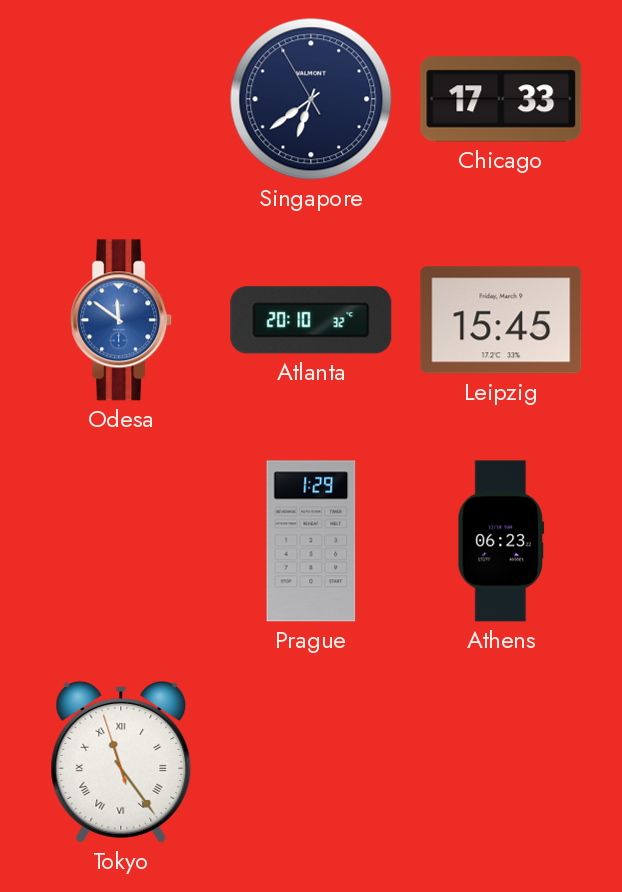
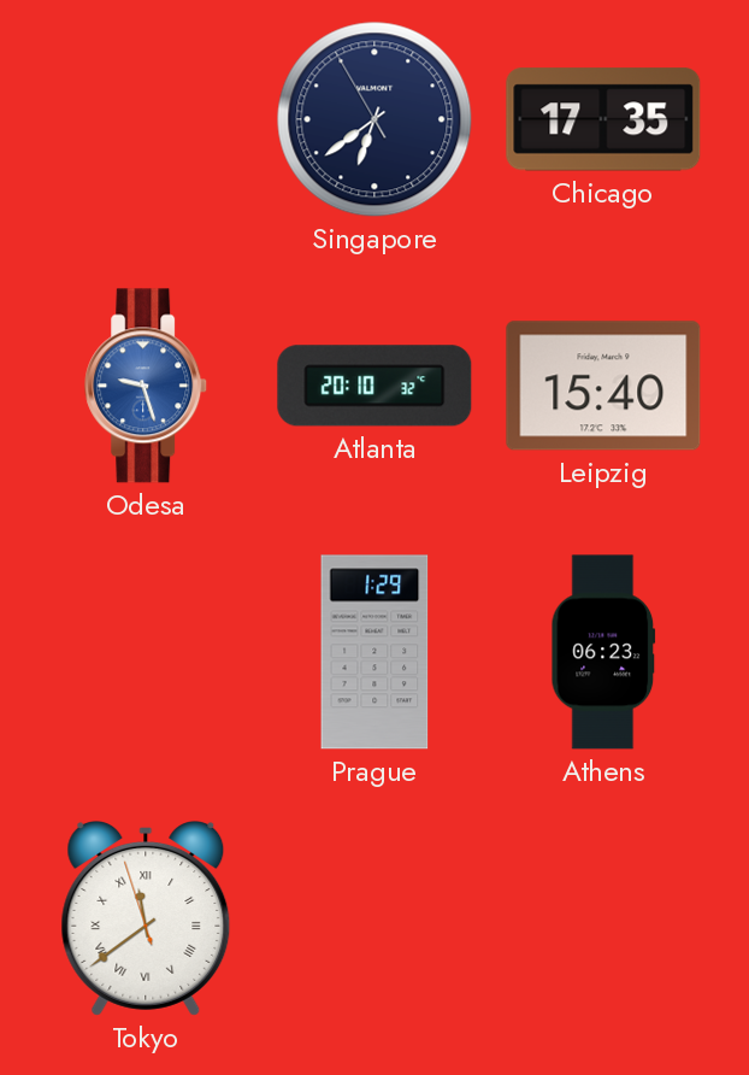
Chicago: 17:33 -> 17:35
Odesa: 11:51 -> 9:27
Leipzig: 15:45 -> 15:40
Tokyo: 11:23 -> 11:38
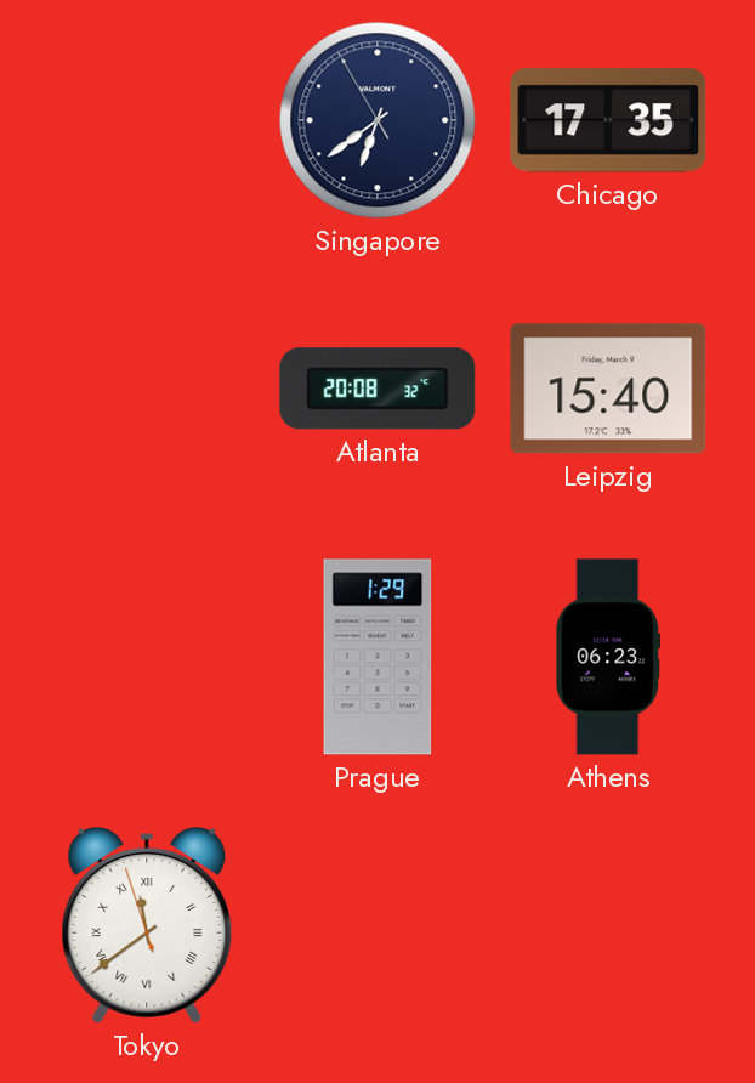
Odesa: 9:27 -> none
Atlanta: 20:10 -> 20:08
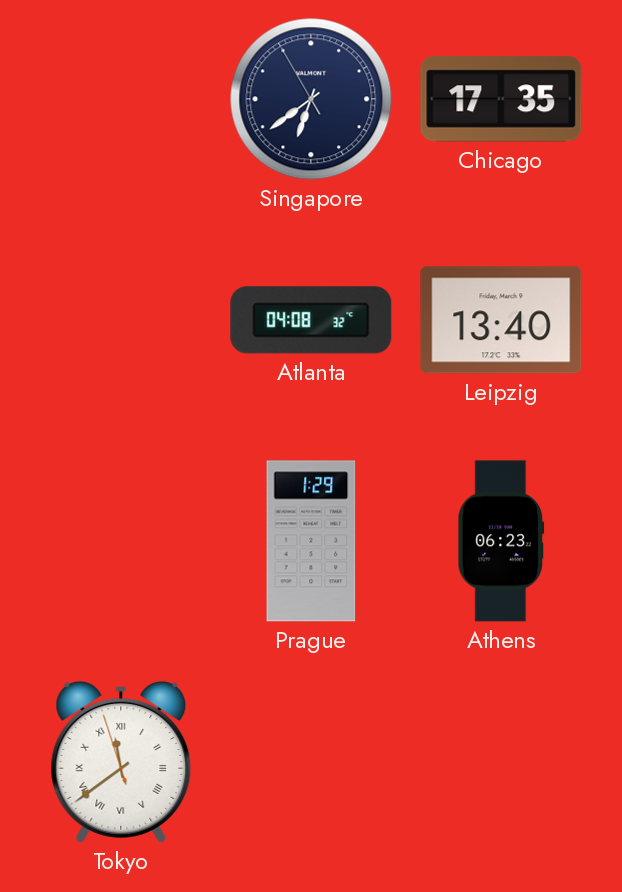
Atlanta: 20:08 -> 04:08
Leipzig: 15:40 -> 13:40
